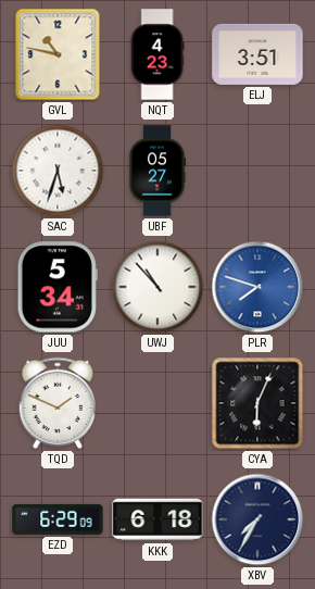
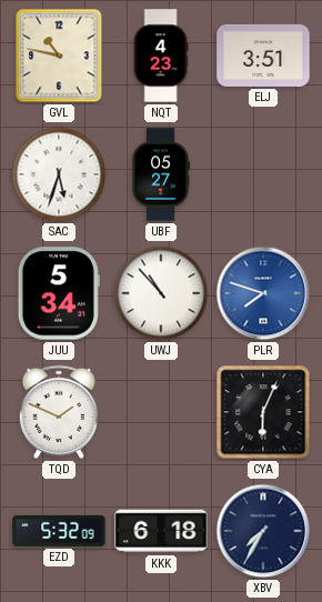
EZD: 6:29 -> 5:32
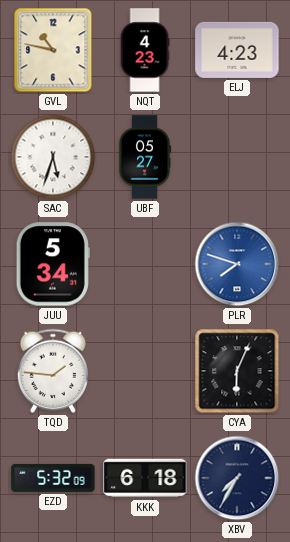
ELJ: 3:51 -> 4:23
UWJ: 10:53 -> none
TQD: 1:49 -> 1:46
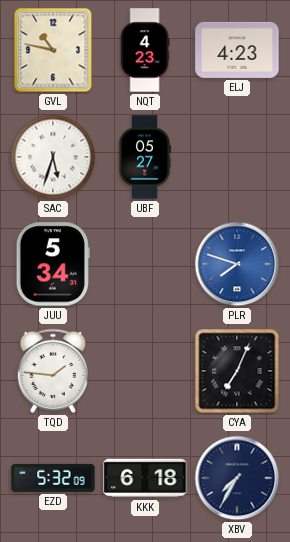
CYA: 6:04 -> 7:04
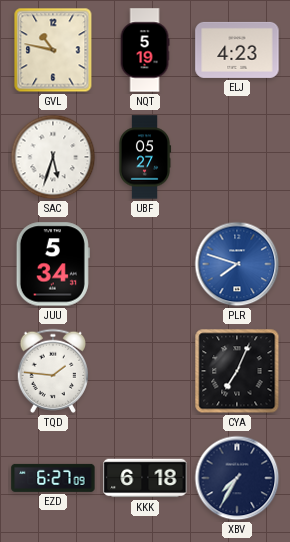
NQT: 4:23 -> 5:19
EZD: 5:32 -> 6:27
